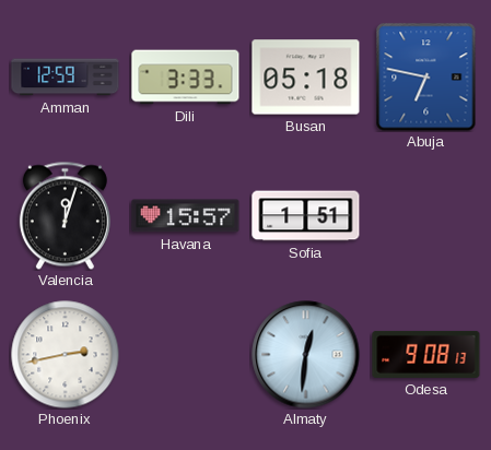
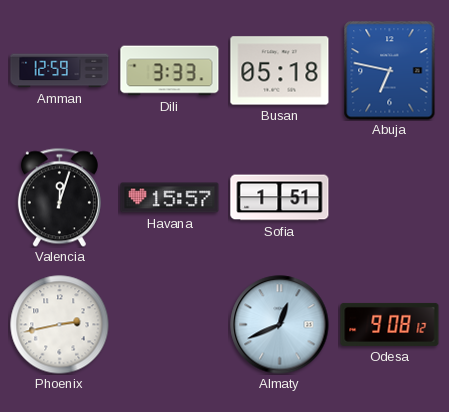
Almaty: 12:31 -> 12:41
Odesa: 9:08:13 -> 9:08:12
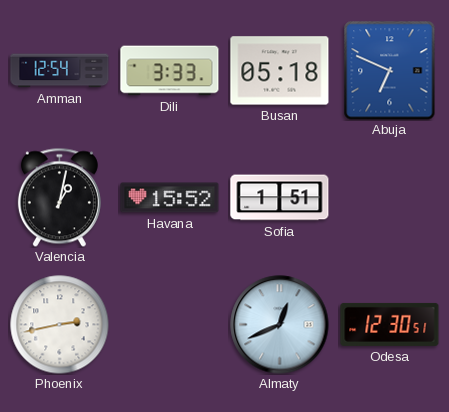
Amman: 12:59 -> 12:54
Abuja: 6:47 -> 6:49
Valencia: 12:03 -> 1:02
Havana: 15:57 -> 15:52
Odesa: 9:08 -> 12:30
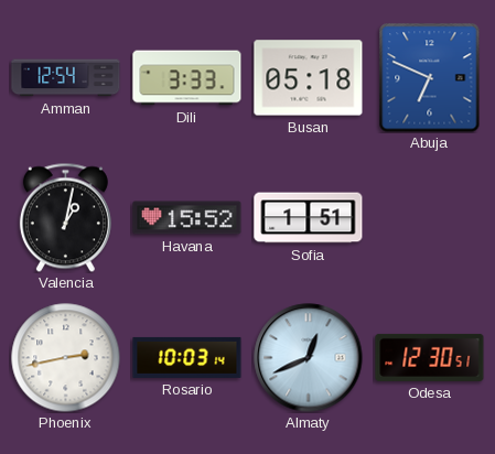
Rosario: none -> 10:03
